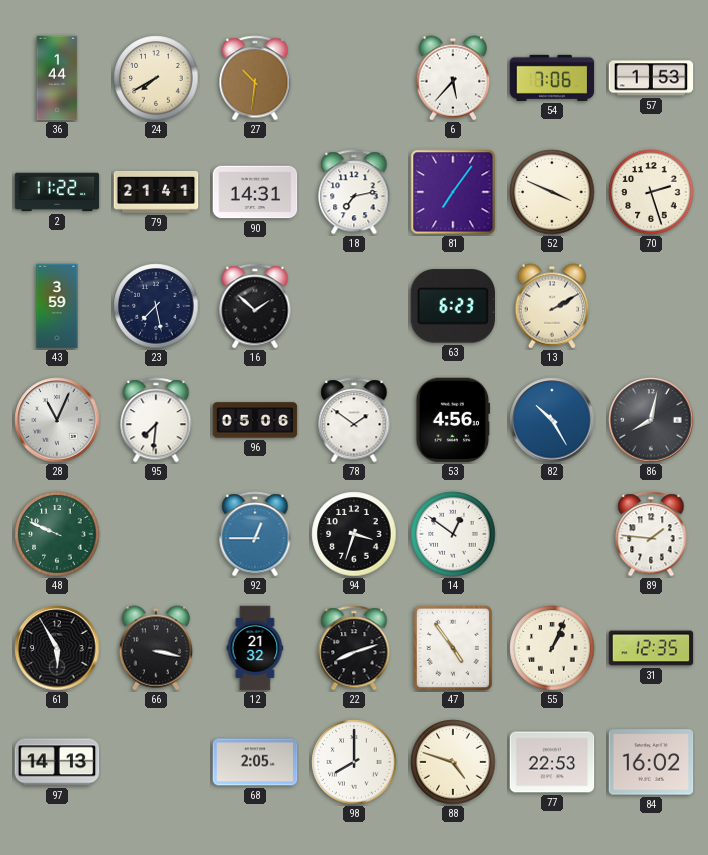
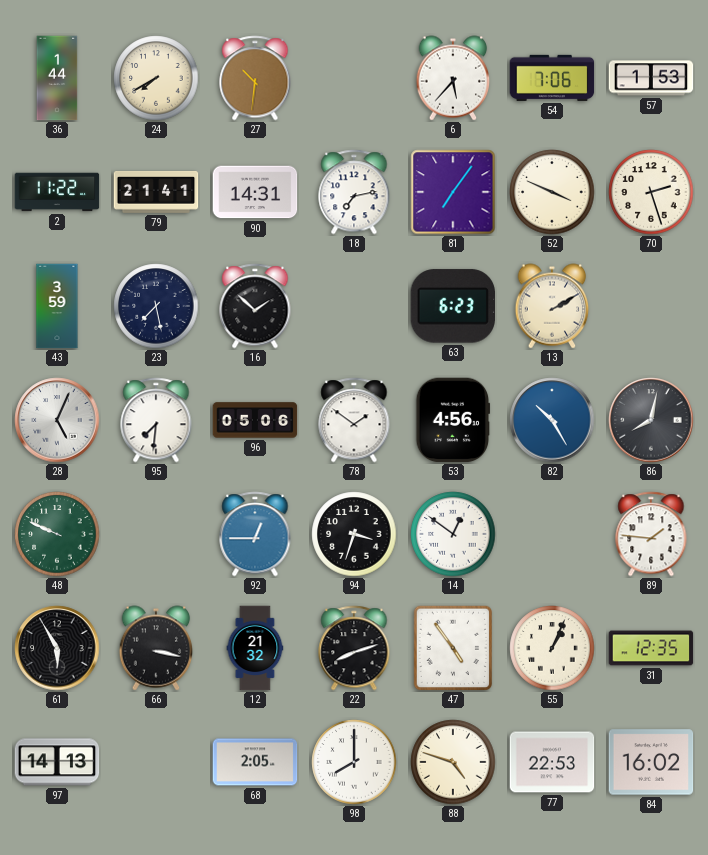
28: 11:04 -> 5:04
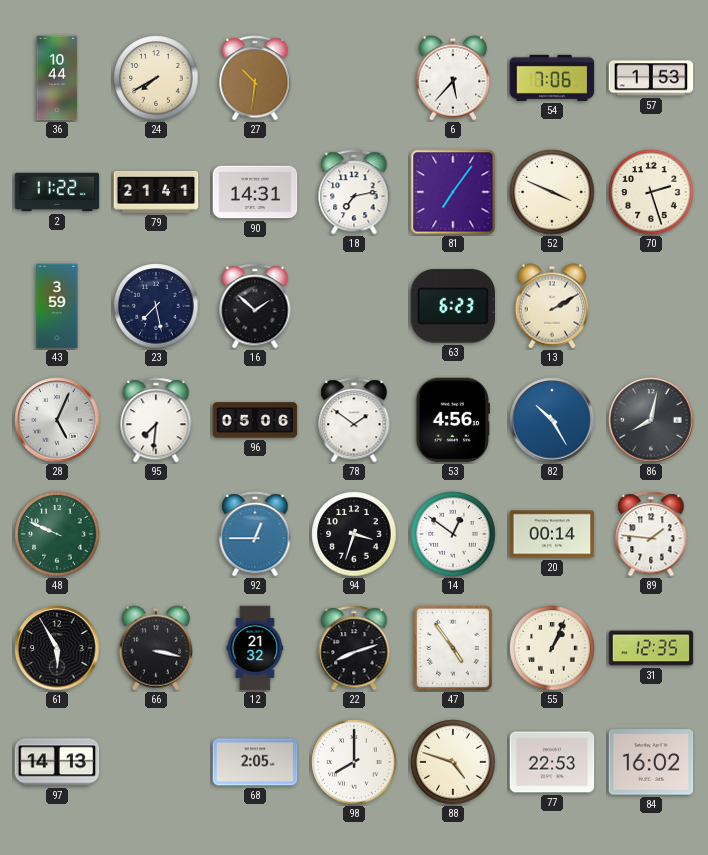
36: 1:44 -> 10:44
20: none -> 00:14
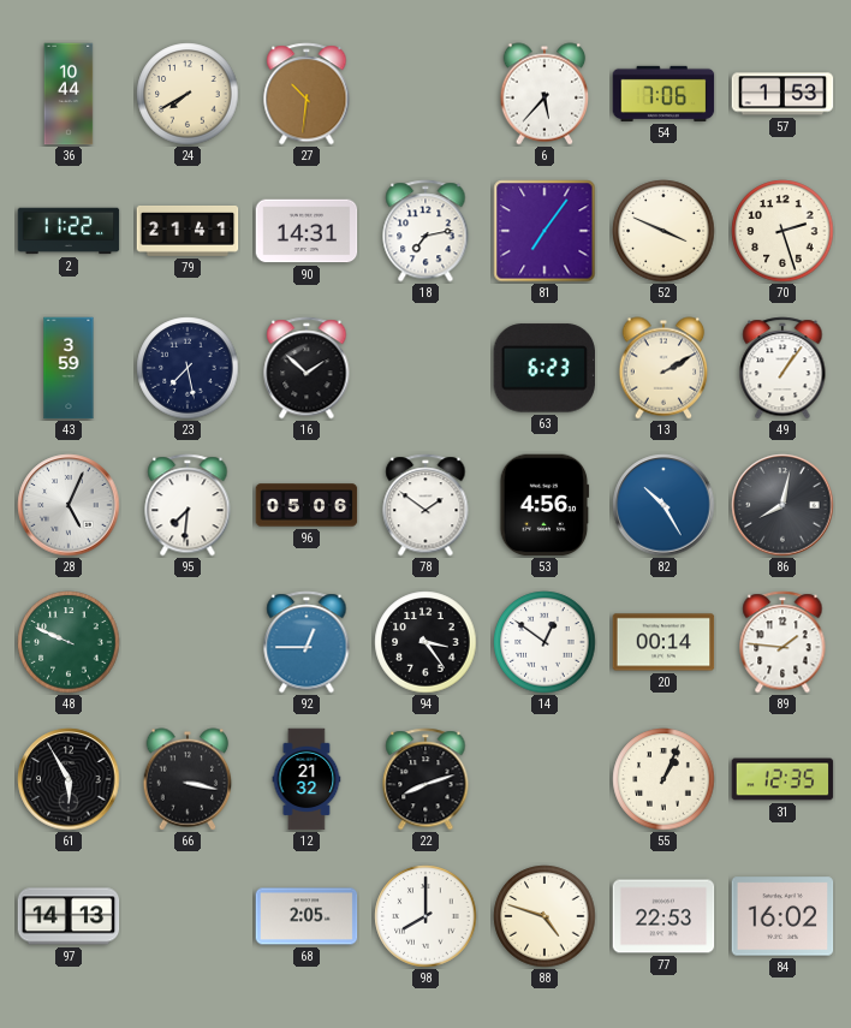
49: none -> 1:06
94: 3:33 -> 3:24
47: 4:54 -> none
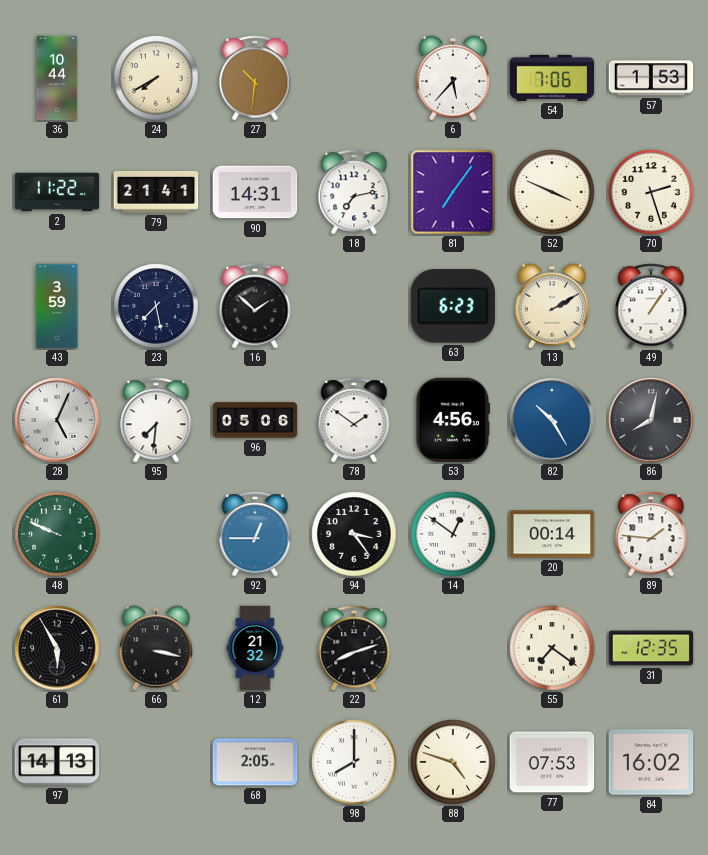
55: 1:04 -> 7:21
77: 22:53 -> 07:53
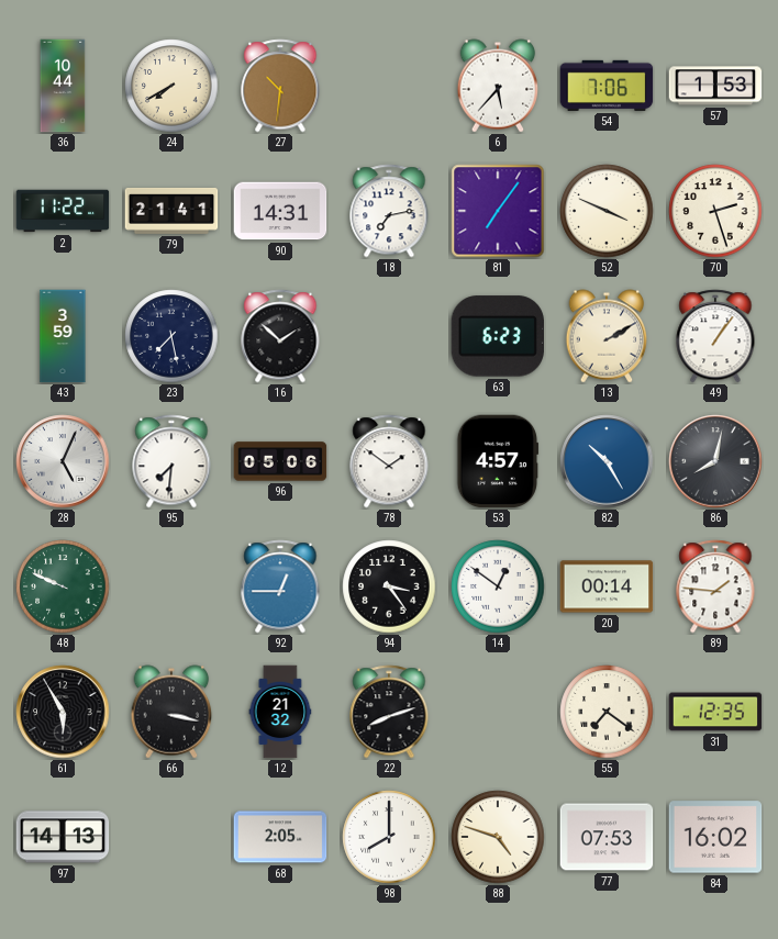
53: 4:56 -> 4:57
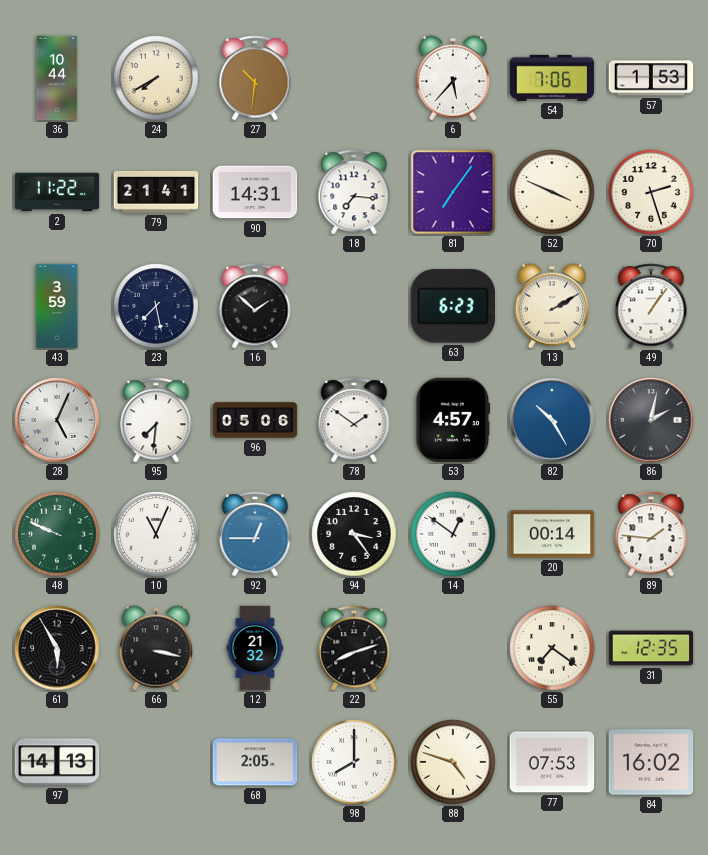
18: 7:13 -> 7:16
86: 8:02 -> 2:02
10: none -> 11:04
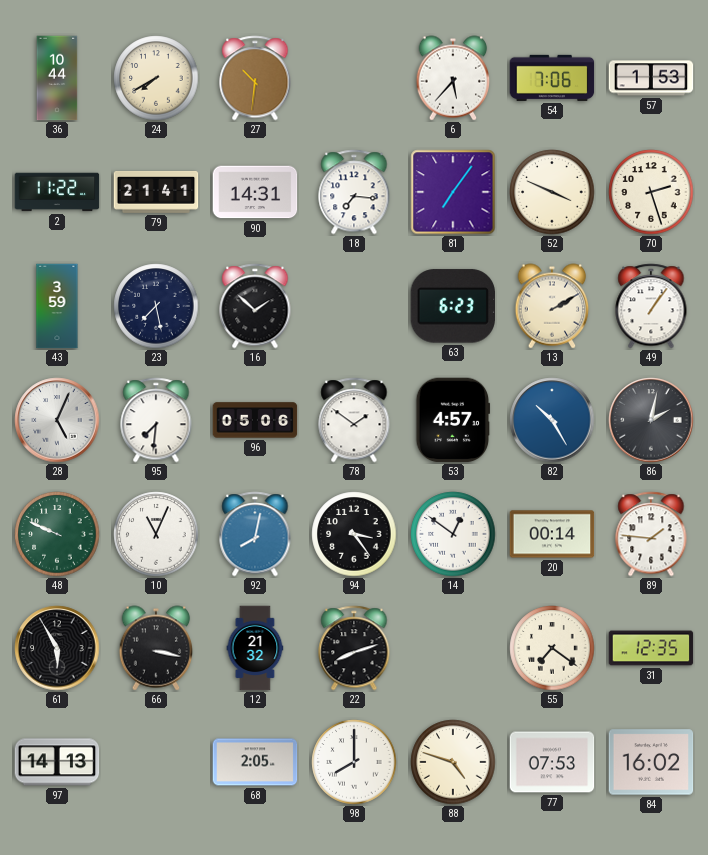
92: 12:45 -> 8:02
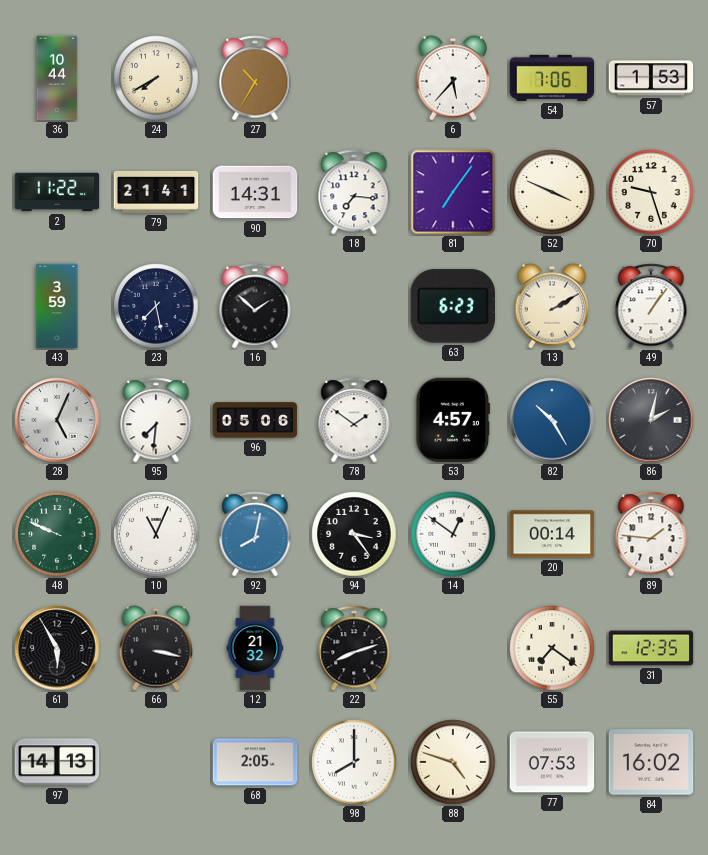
27: 10:31 -> 10:35
70: 2:27 -> 9:27
